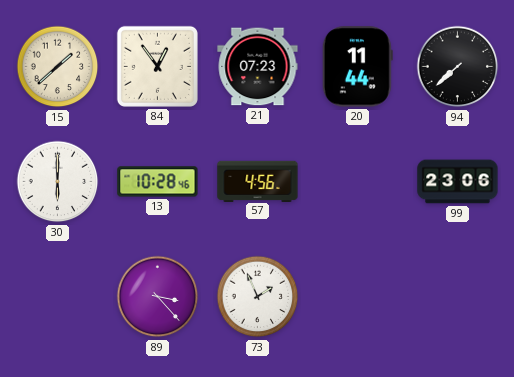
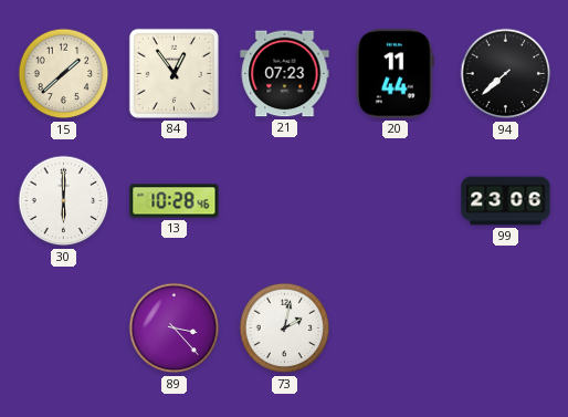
57: 4:56 -> none
73: 1:56 -> 2:02
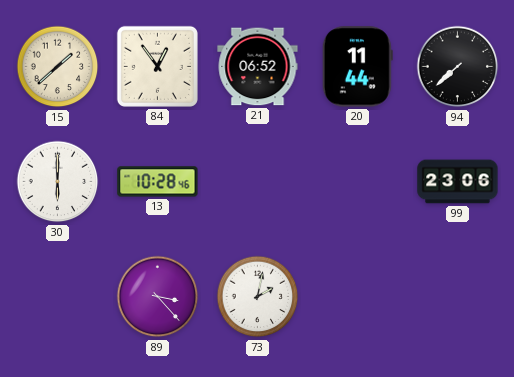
21: 07:23 -> 06:52
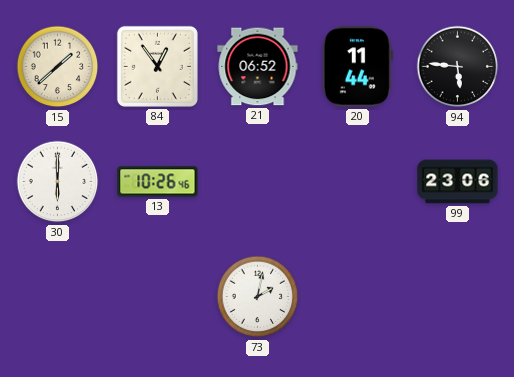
94: 7:38 -> 5:46
13: 10:28 -> 10:26
89: 3:23 -> none
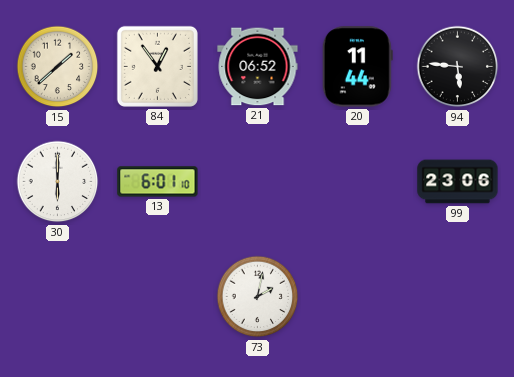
13: 10:26 -> 6:01
